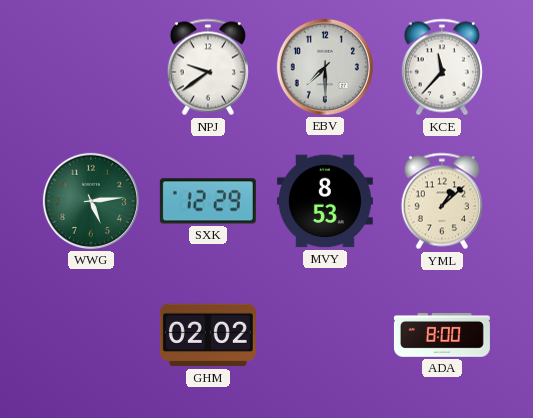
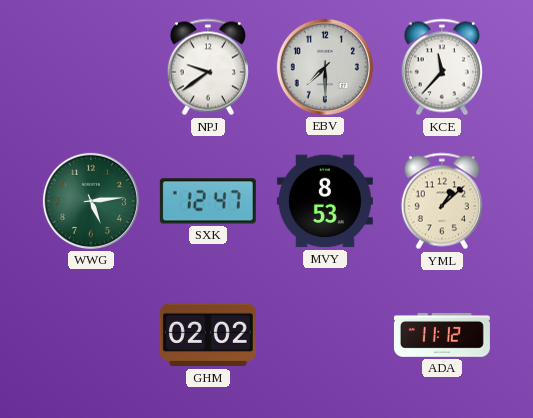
SXK: 12:29 -> 12:47
ADA: 8:00 -> 11:12
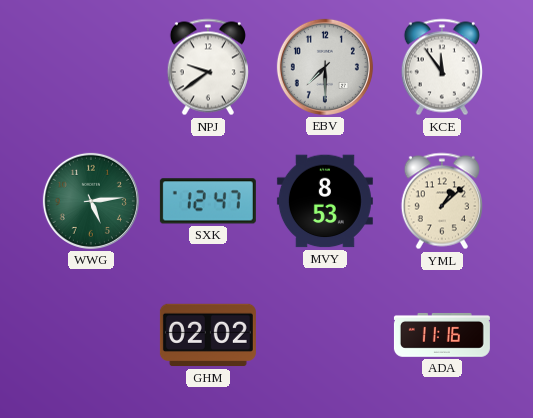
KCE: 11:37 -> 11:54
ADA: 11:12 -> 11:16
